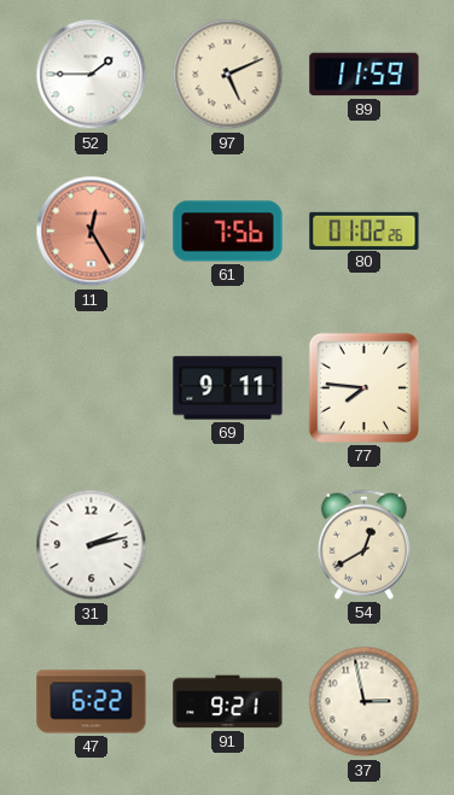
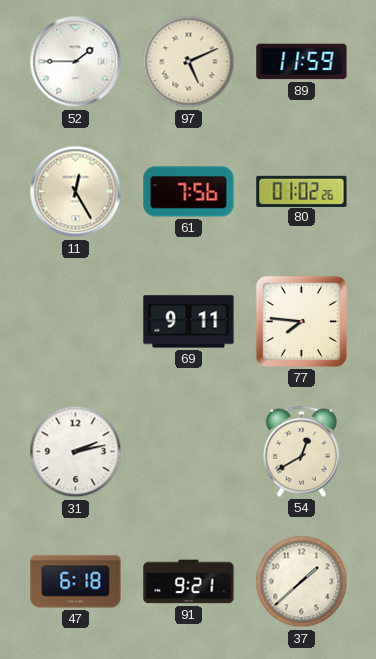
11 dial: salmon -> cream
47: 6:22 -> 6:18
37: 2:58 -> 1:38
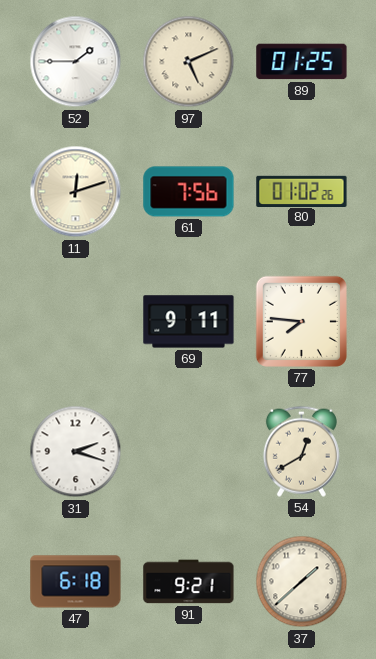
89: 11:59 -> 01:25
11: 12:25 -> 12:12
31: 2:13 -> 2:18
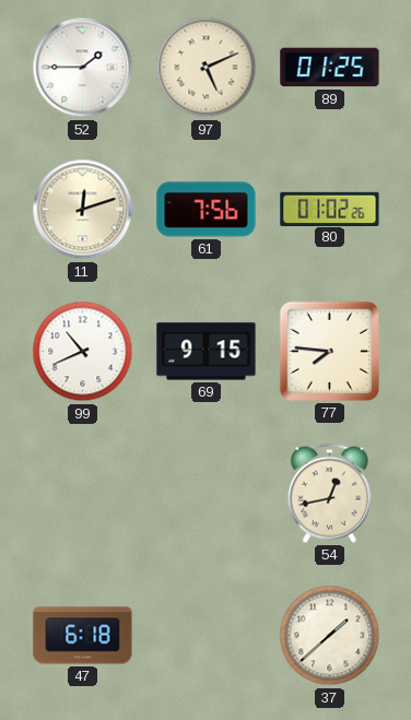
99: none -> 10:41
69: 9:11 -> 9:15
31: 2:18 -> none
54: 12:40 -> 12:43
91: 9:21 -> none
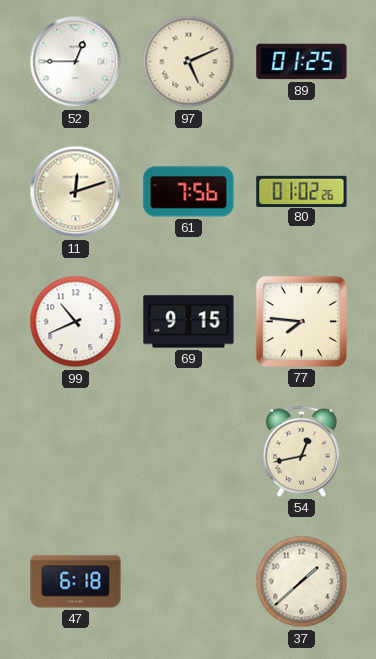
52: 1:45 -> 12:45
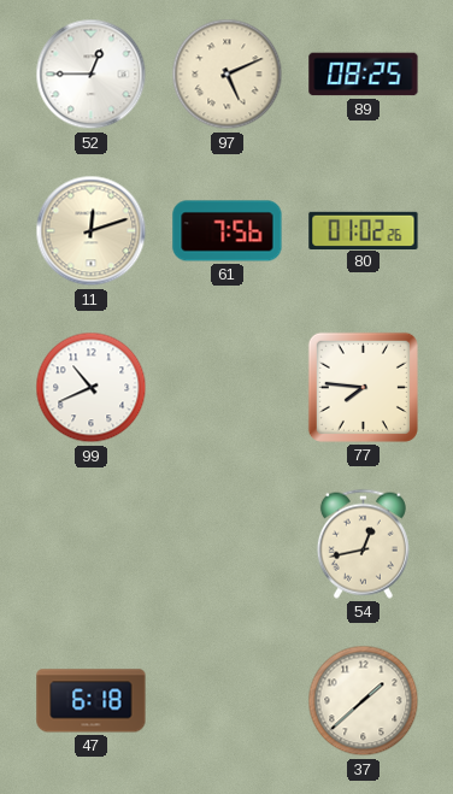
89: 01:25 -> 08:25
69: 9:15 -> none
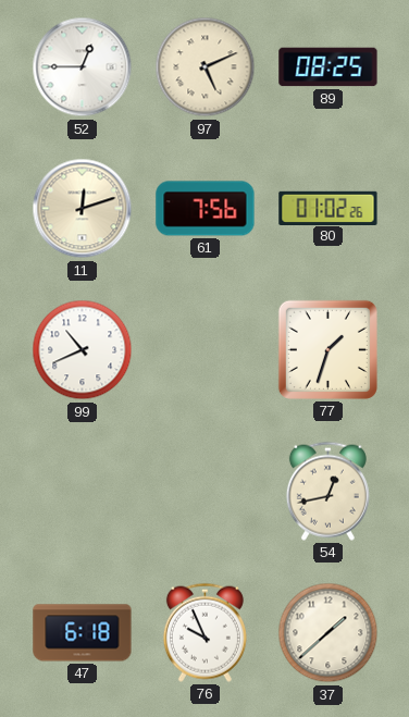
77: 7:46 -> 1:33
76: none -> 9:56
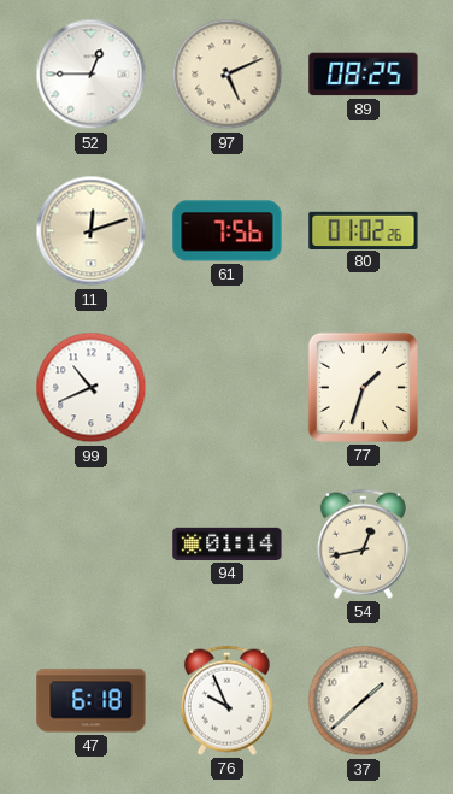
94: none -> 01:14
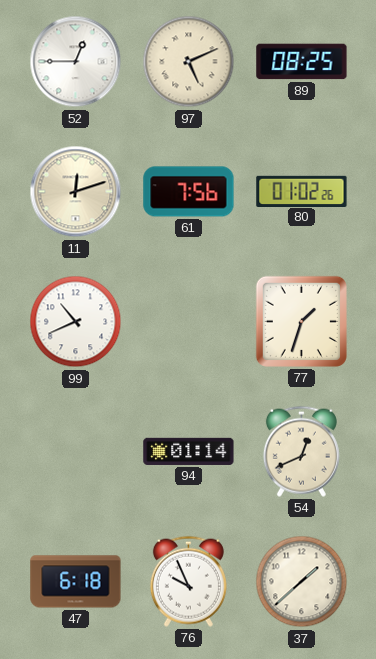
54: 12:43 -> 12:41
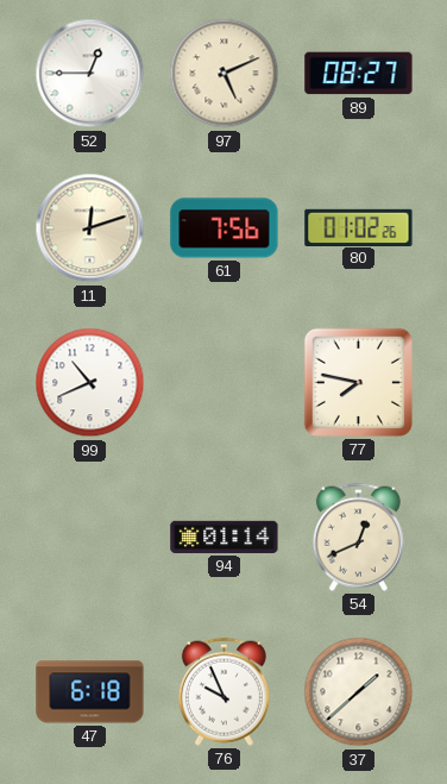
89: 08:25 -> 08:27
77: 1:33 -> 7:47
